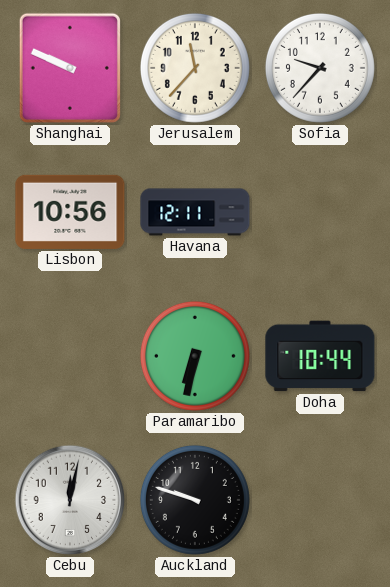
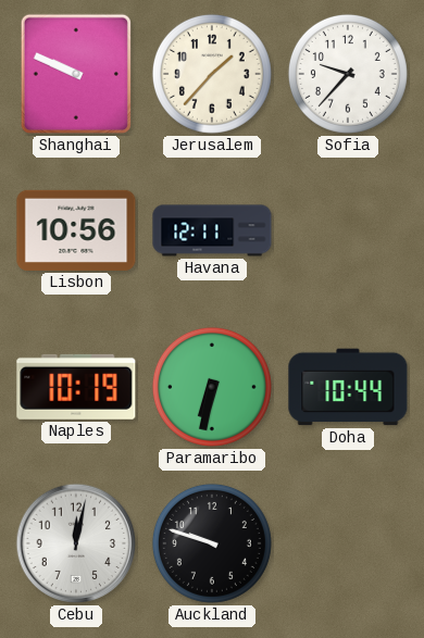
Jerusalem: 11:37 -> 1:37
Naples: none -> 10:19
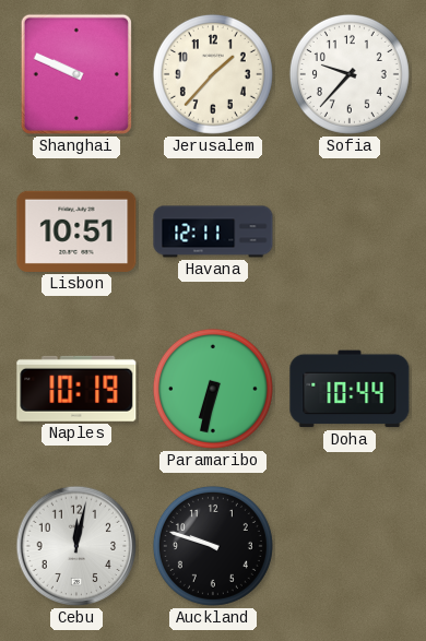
Lisbon: 10:56 -> 10:51
